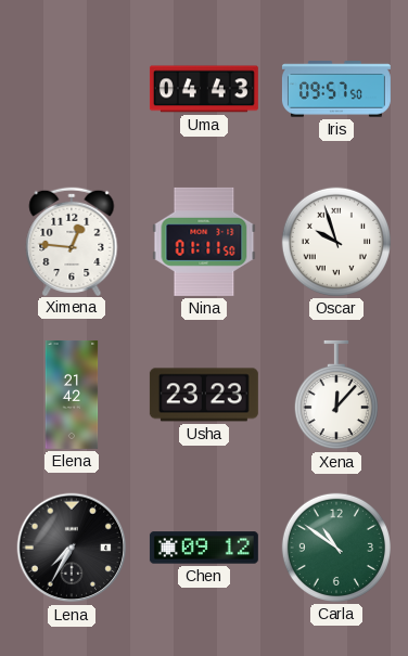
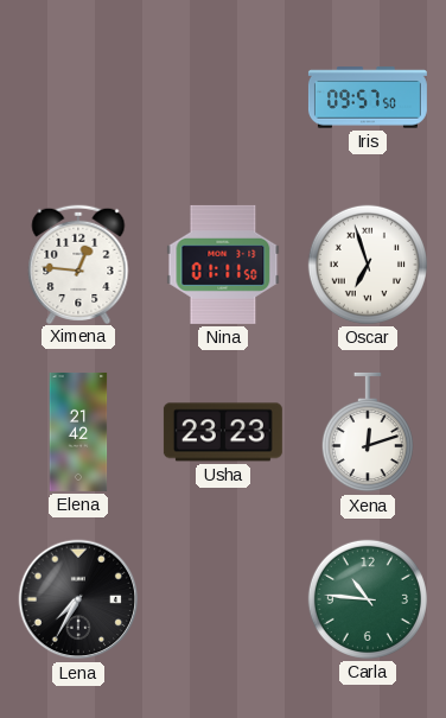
Uma: 04:43 -> none
Oscar: 9:57 -> 6:57
Xena: 12:07 -> 12:12
Chen: 09:12 -> none
Carla: 10:51 -> 10:46
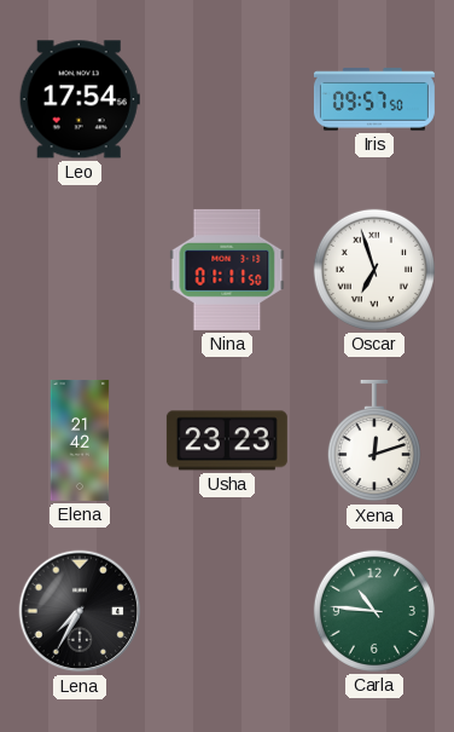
Leo: none -> 17:54
Ximena: 12:46 -> none
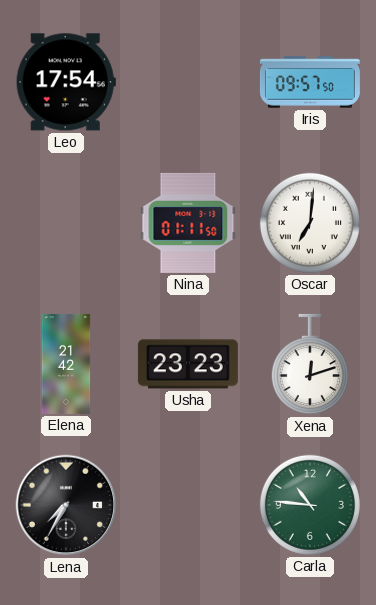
Oscar: 6:57 -> 7:01
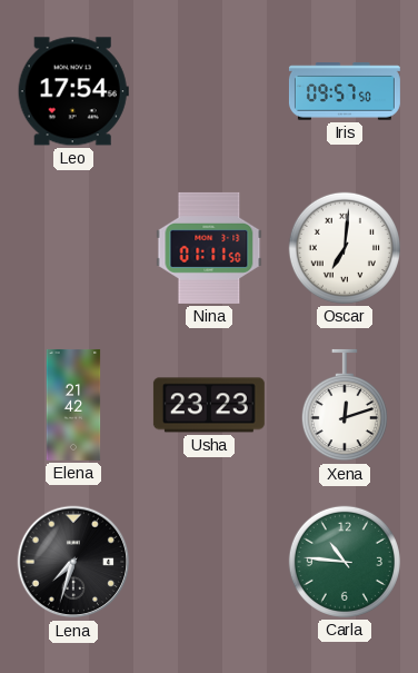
Lena: 7:35 -> 7:33
